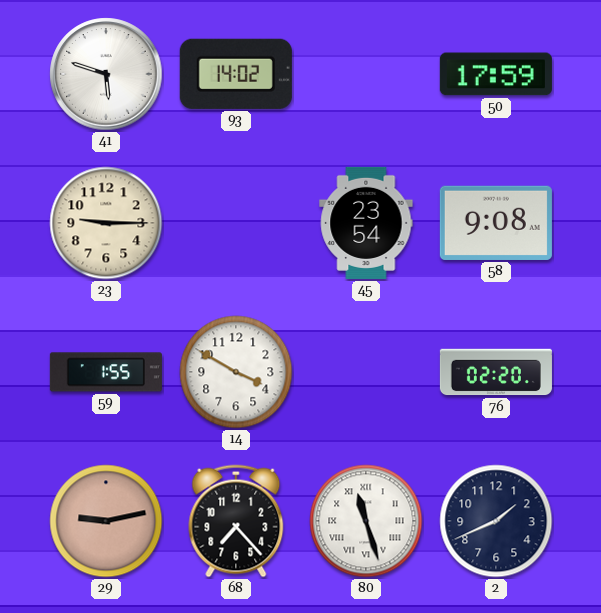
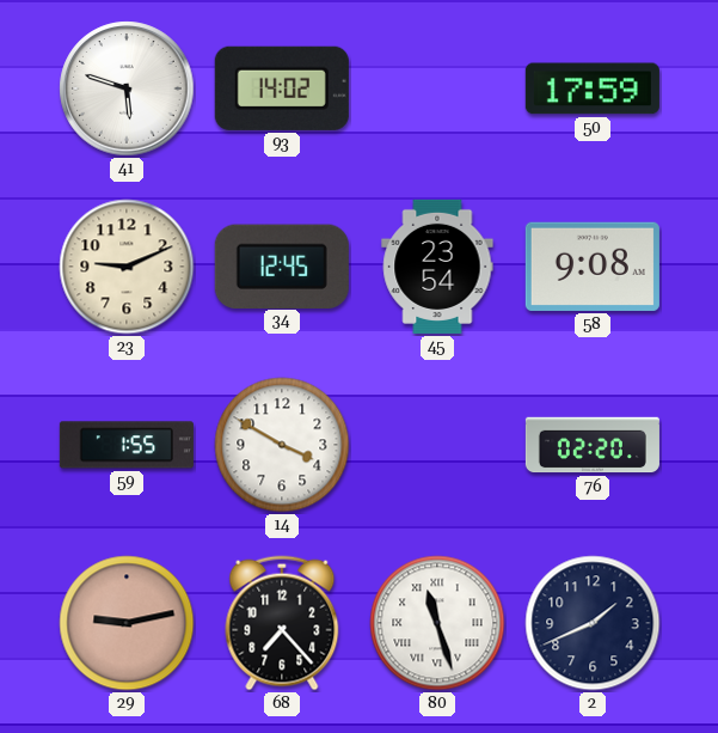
23: 9:15 -> 9:11
34: none -> 12:45
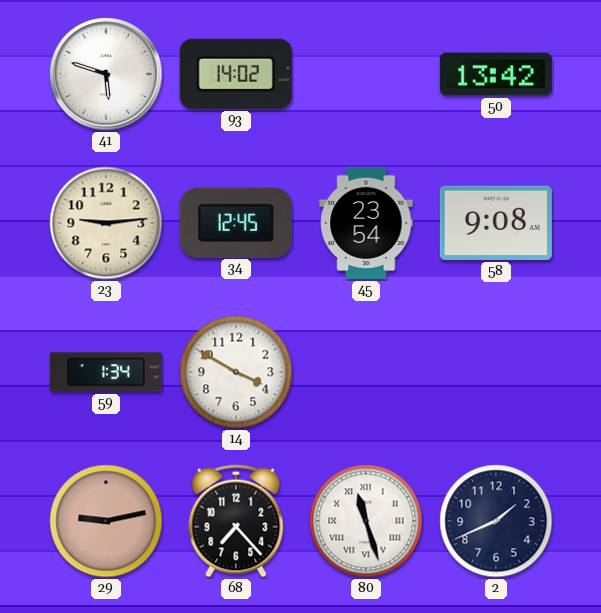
50: 17:59 -> 13:42
23: 9:11 -> 9:14
59: 1:55 -> 1:34
76: 02:20 -> none
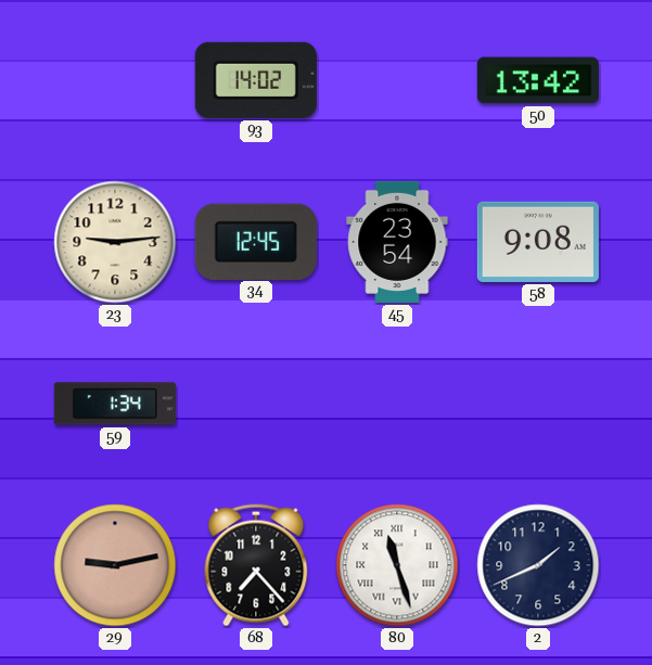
41: 5:48 -> none
14: 3:50 -> none
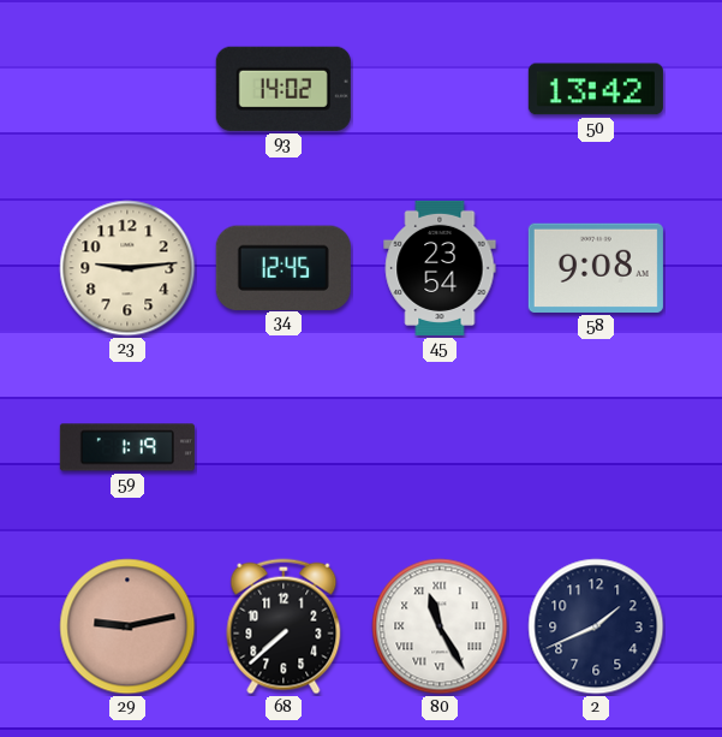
59: 1:34 -> 1:19
68: 7:23 -> 7:38
80: 11:27 -> 11:25
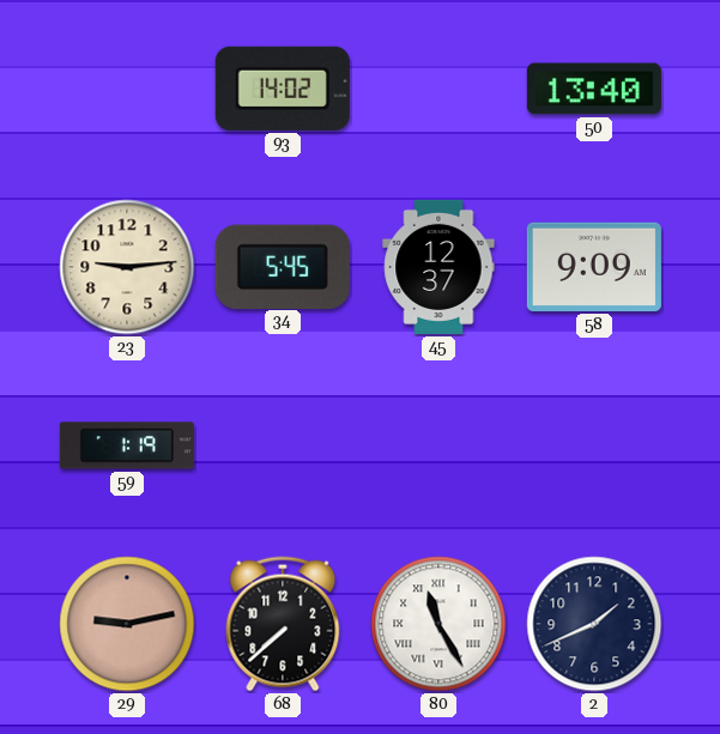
50: 13:42 -> 13:40
34: 12:45 -> 5:45
45: 23:54 -> 12:37
58: 9:08 -> 9:09
